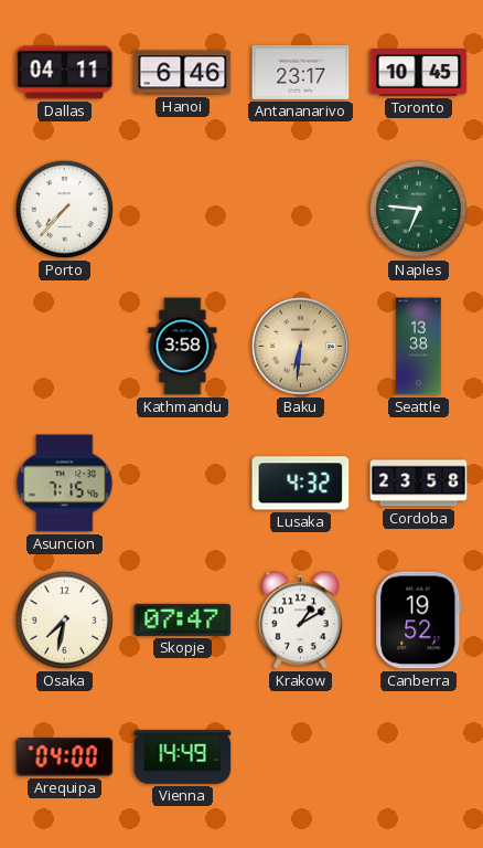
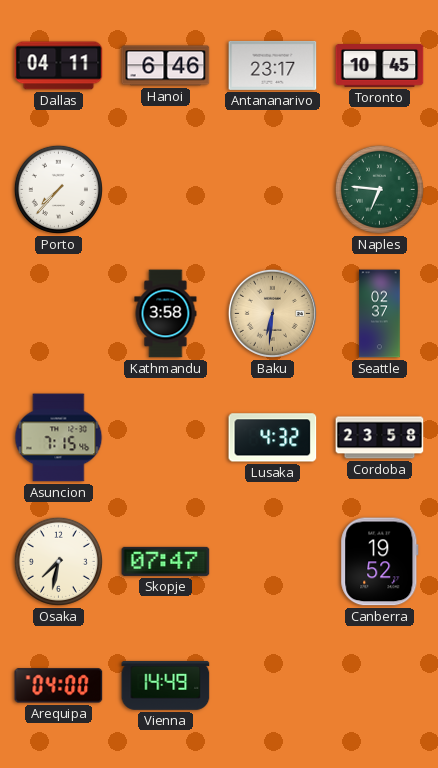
Seattle: 13:38 -> 02:37
Krakow: 1:10 -> none
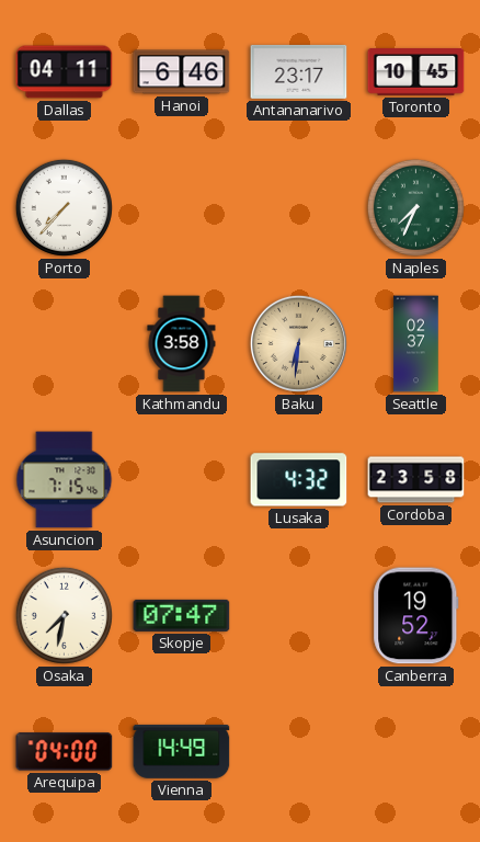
Naples: 6:46 -> 7:34
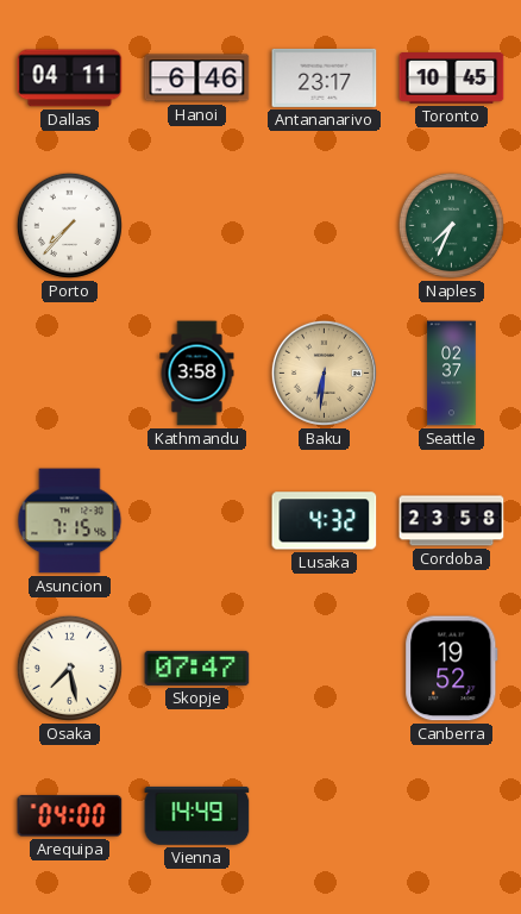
Osaka: 7:32 -> 7:28
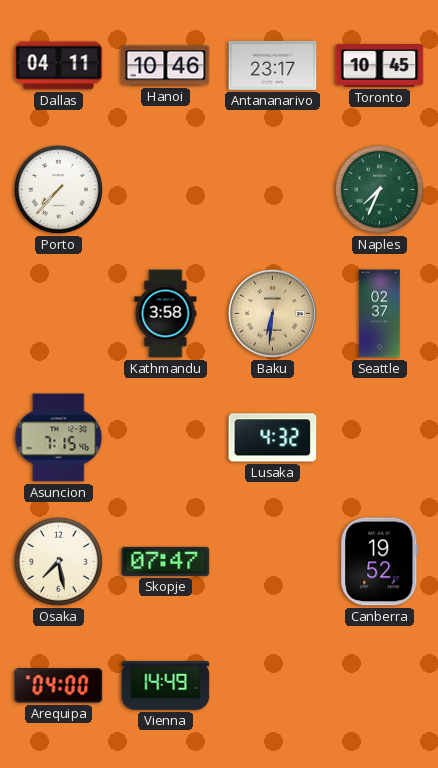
Hanoi: 6:46 -> 10:46
Cordoba: 23:58 -> none
